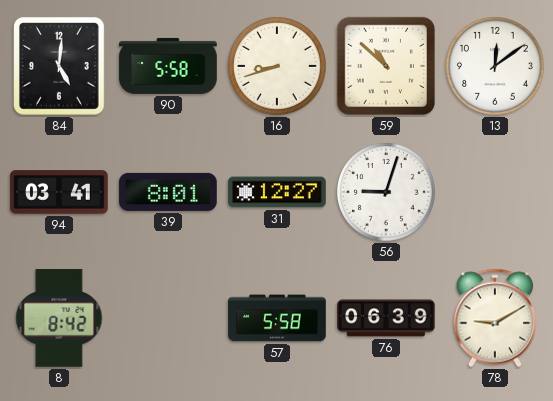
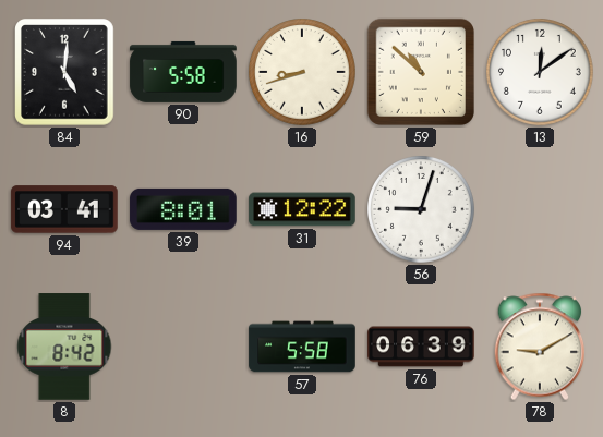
31: 12:27 -> 12:22
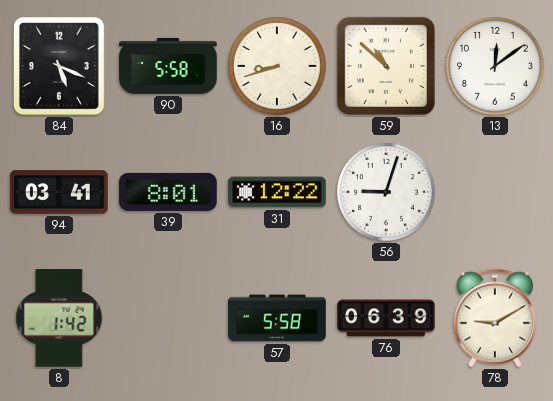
84: 5:01 -> 5:19
8: 8:42 -> 1:42
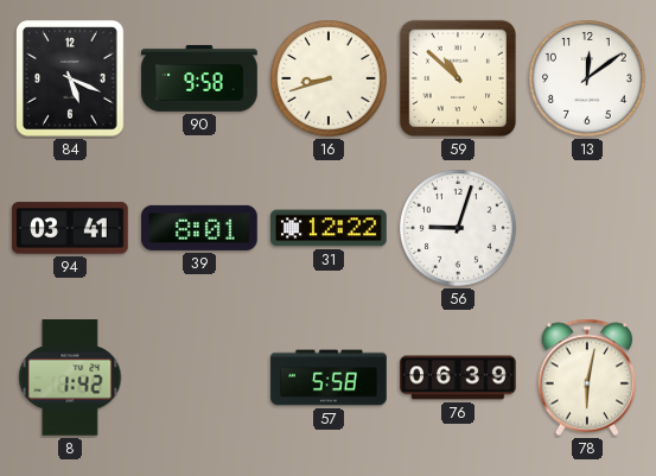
90: 5:58 -> 9:58
78: 9:10 -> 6:02
